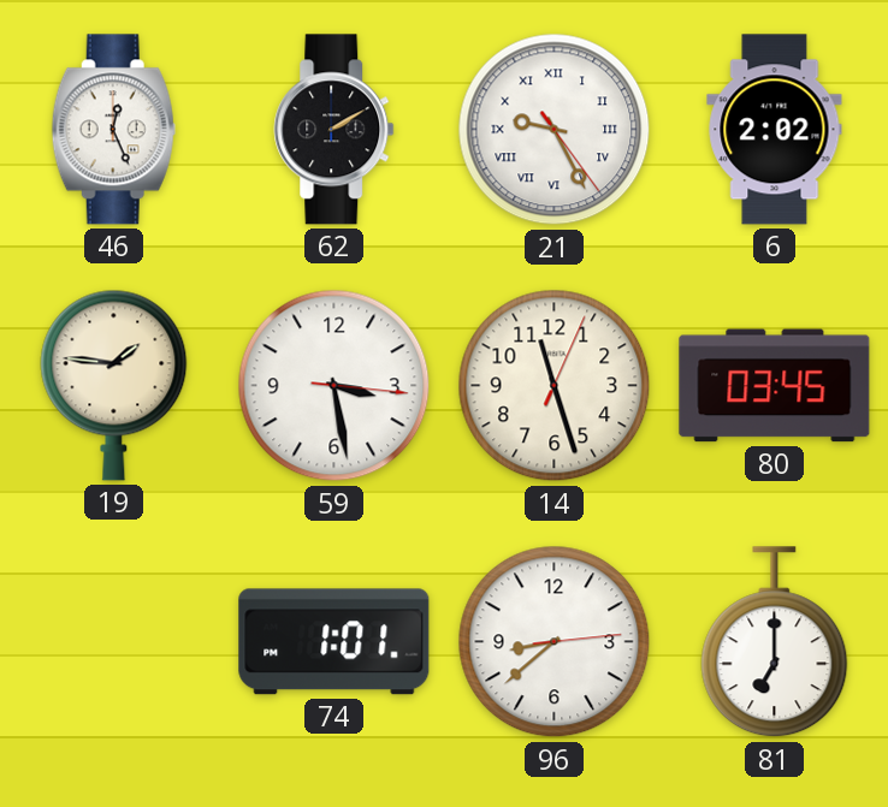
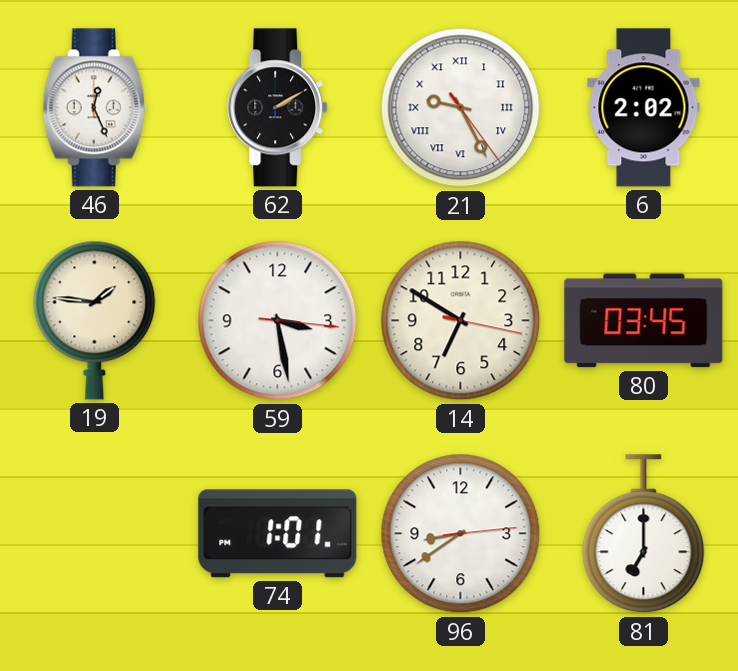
14: 11:27 -> 6:50
96: 8:38 -> 8:39
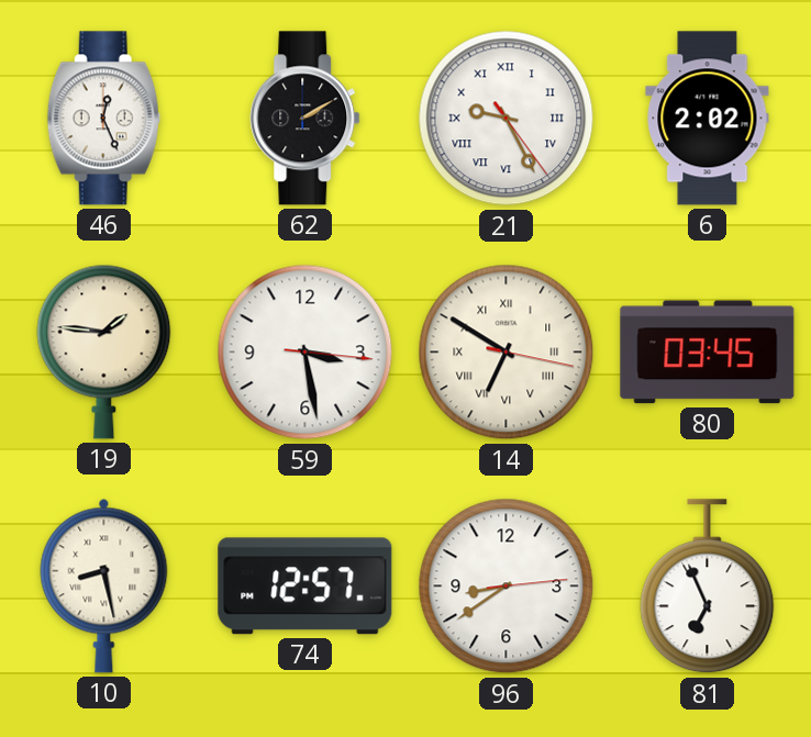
14 numerals: Arabic -> Roman
10: none -> 8:28
74: 1:01 -> 12:57
81: 7:00 -> 6:56
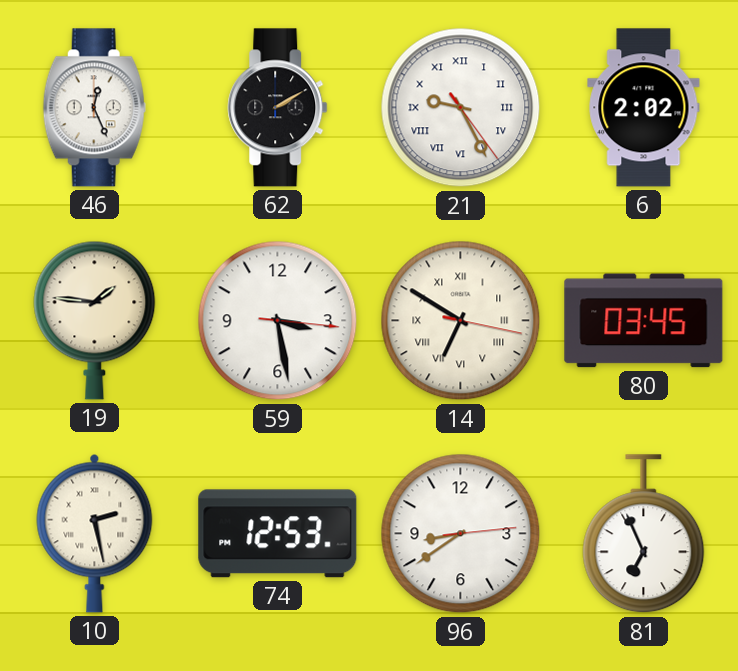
10: 8:28 -> 2:28
74: 12:57 -> 12:53
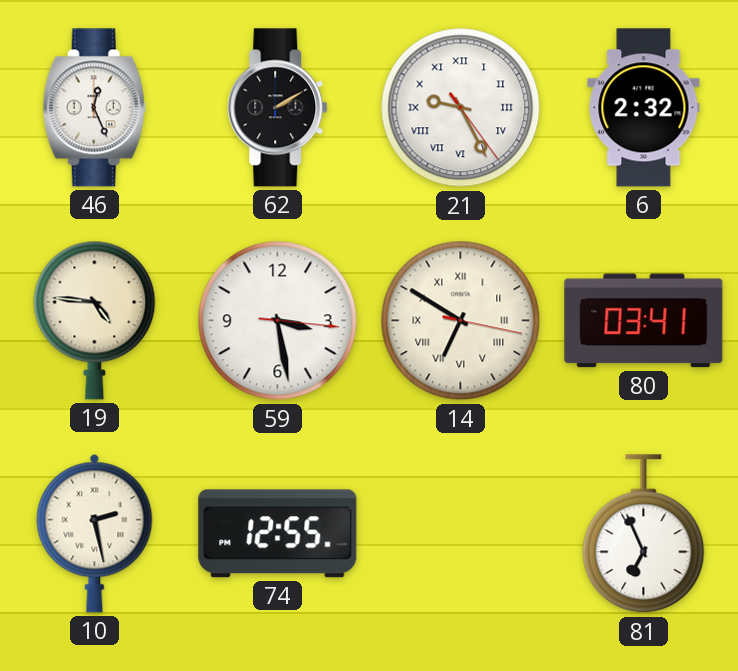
6: 2:02 -> 2:32
19: 1:46 -> 4:46
80: 03:45 -> 03:41
74: 12:53 -> 12:55
96: 8:39 -> none
